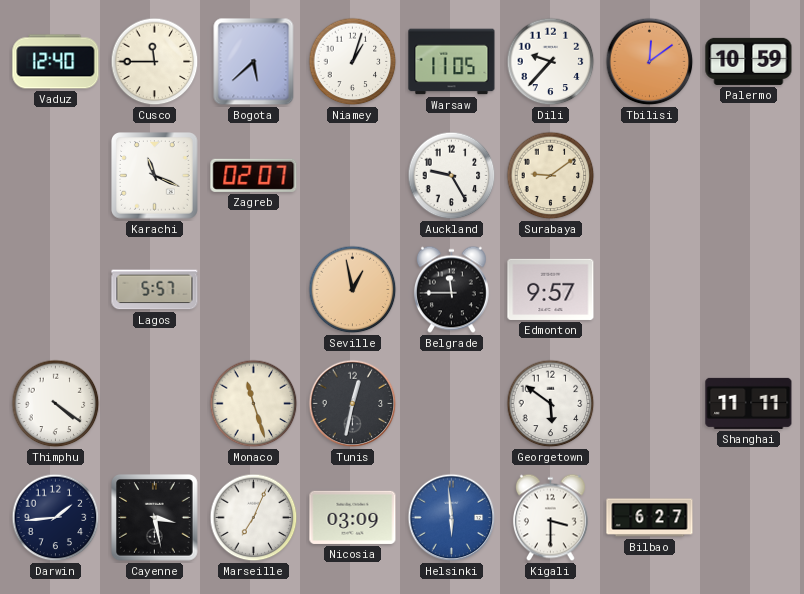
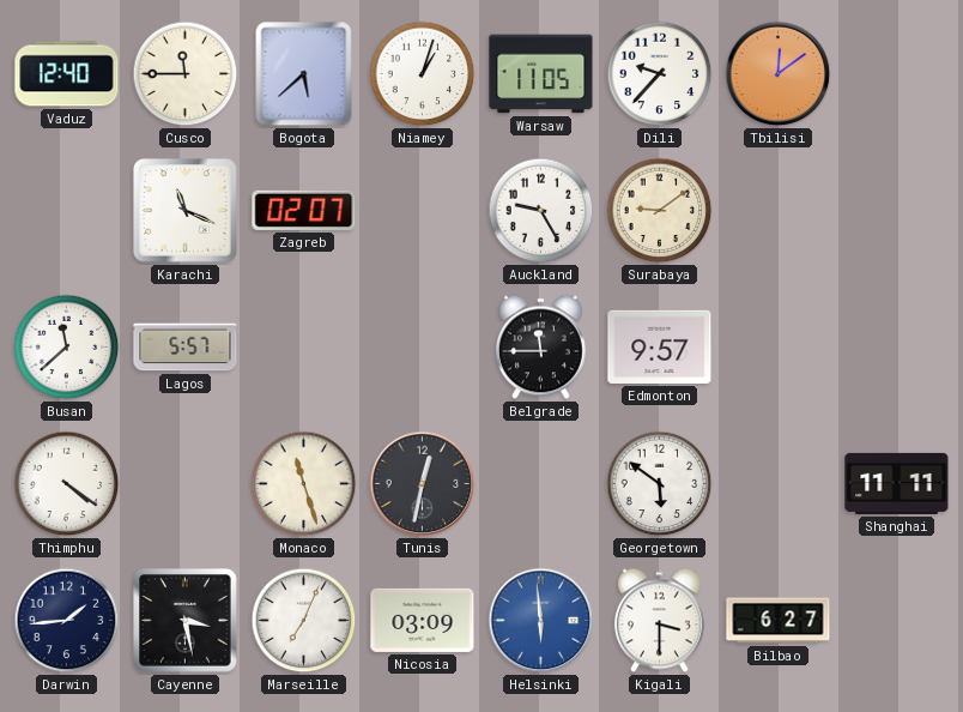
Palermo: 10:59 -> none
Busan: none -> 11:38
Seville: 12:58 -> none
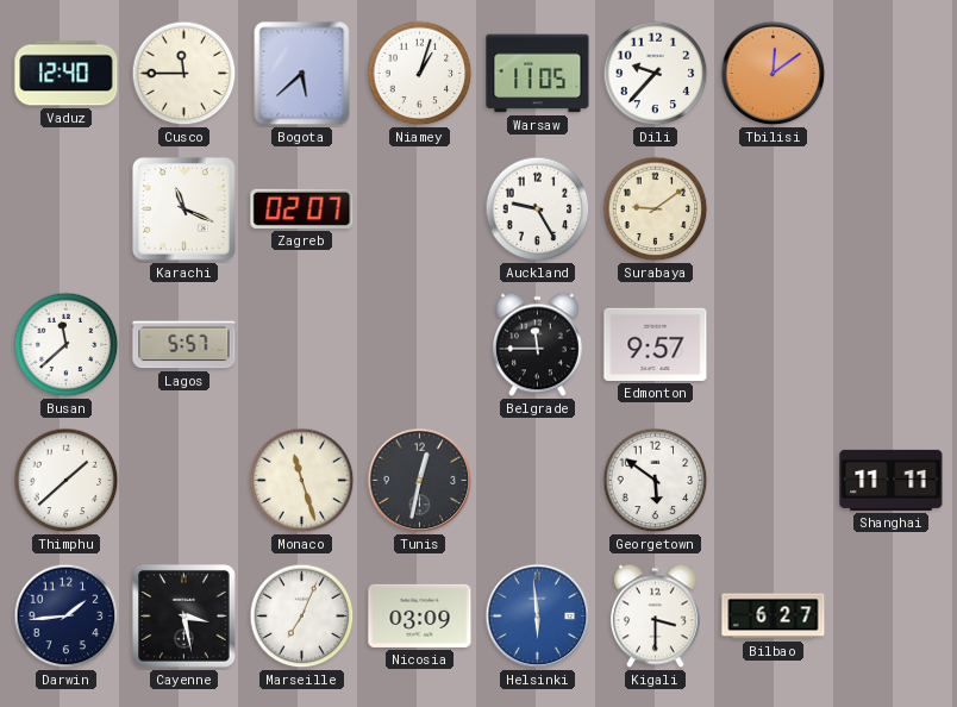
Thimphu: 4:21 -> 1:38
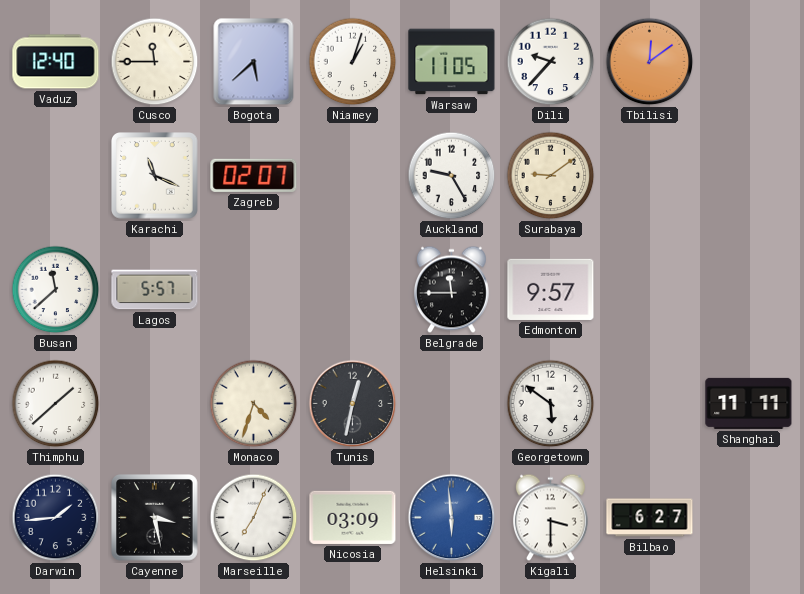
Monaco: 11:27 -> 4:33
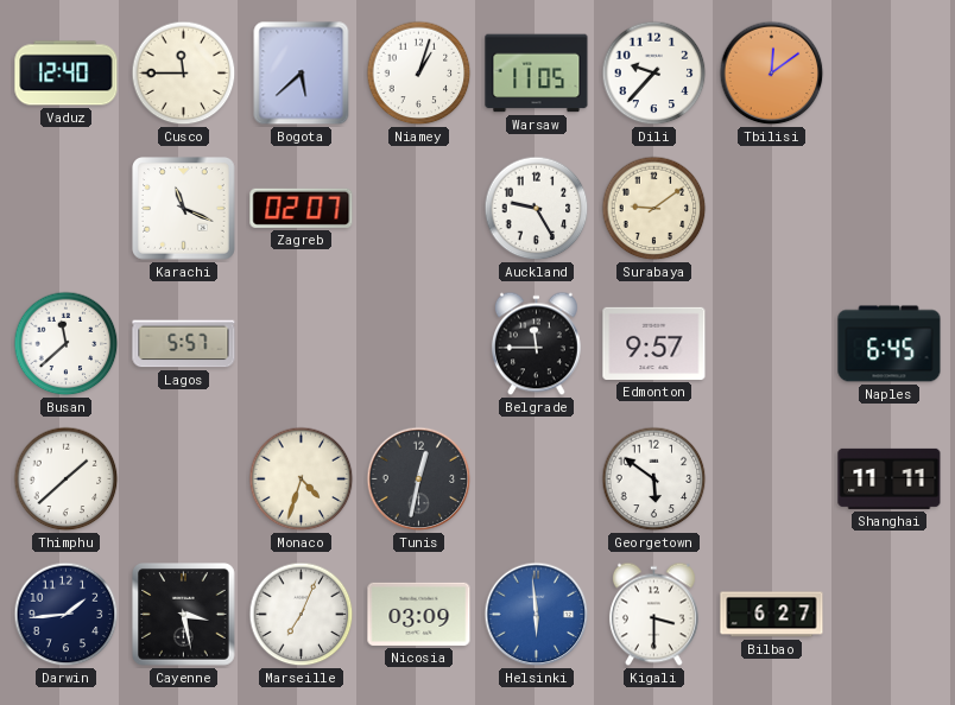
Naples: none -> 6:45
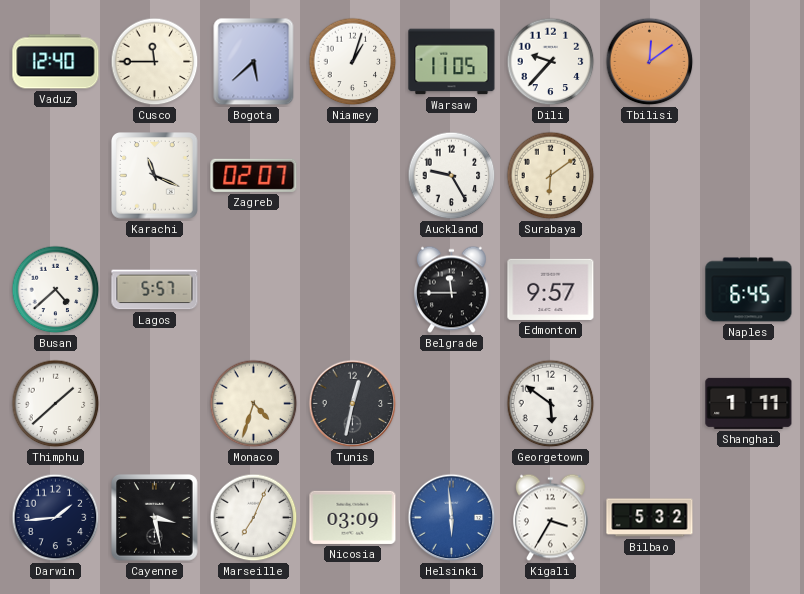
Surabaya: 9:09 -> 6:09
Busan: 11:38 -> 4:38
Shanghai: 11:11 -> 1:11
Kigali: 3:30 -> 3:35
Bilbao: 6:27 -> 5:32
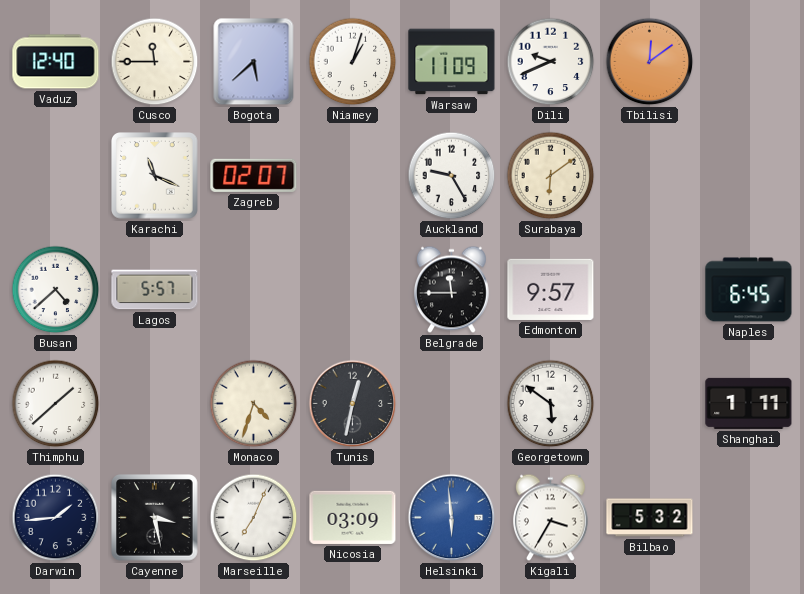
Warsaw: 11:05 -> 11:09
Dili: 9:37 -> 9:41
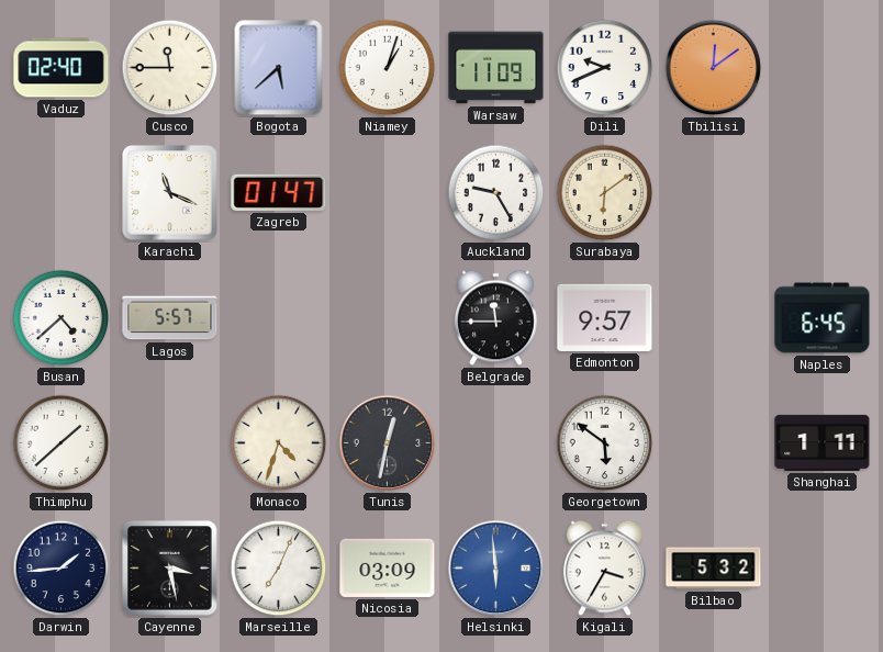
Vaduz: 12:40 -> 02:40
Zagreb: 02:07 -> 01:47
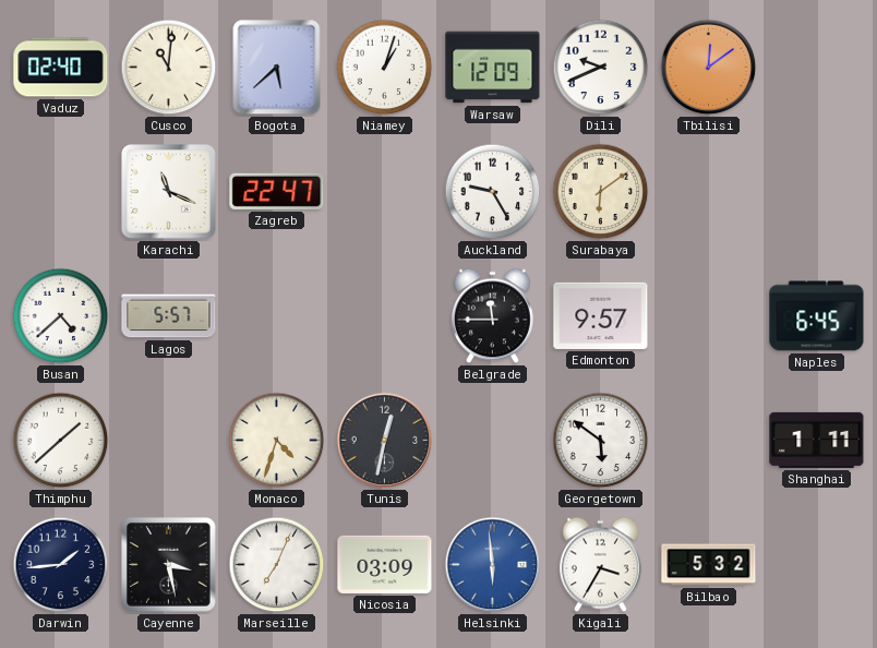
Cusco: 11:45 -> 11:01
Warsaw: 11:09 -> 12:09
Zagreb: 01:47 -> 22:47
